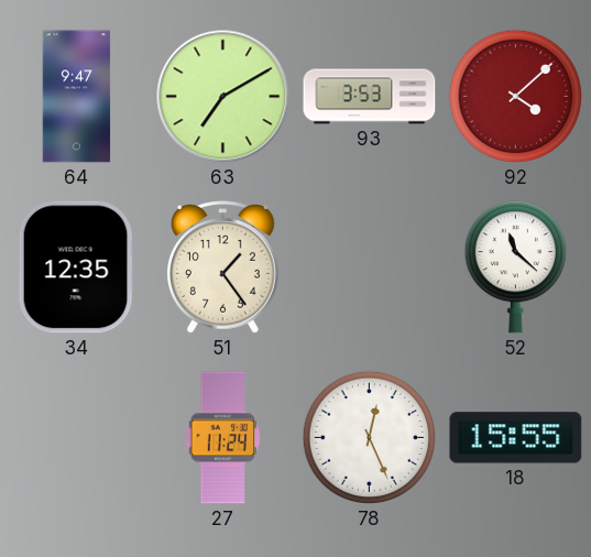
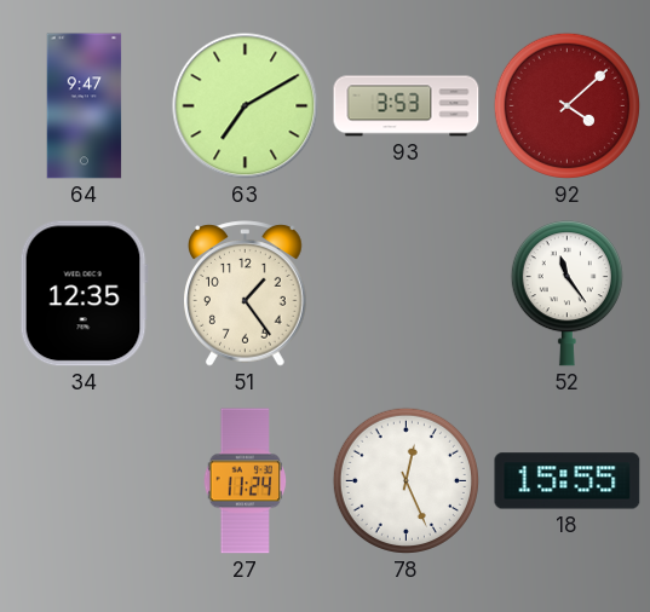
52: 11:22 -> 11:24
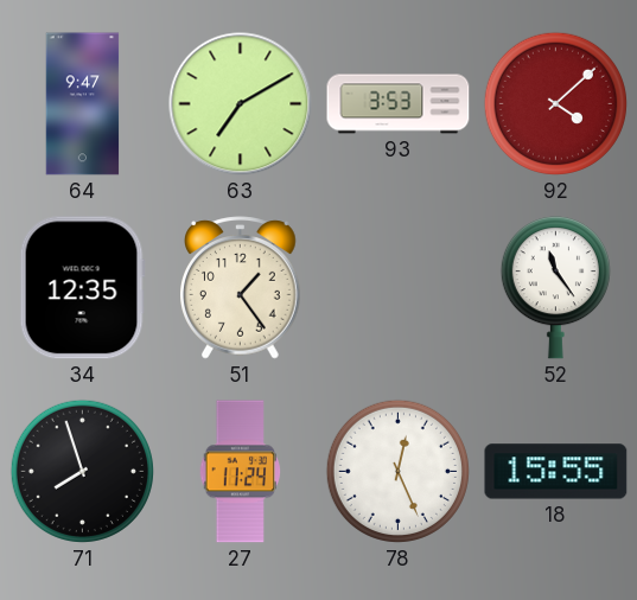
71: none -> 7:57
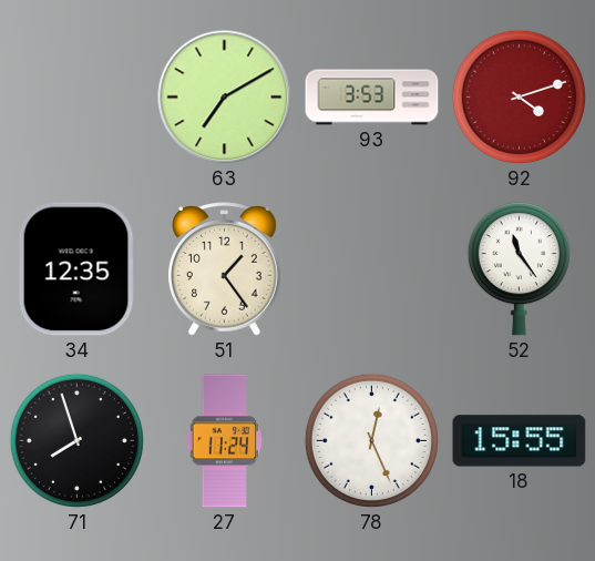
64: 9:47 -> none
92: 4:08 -> 4:12
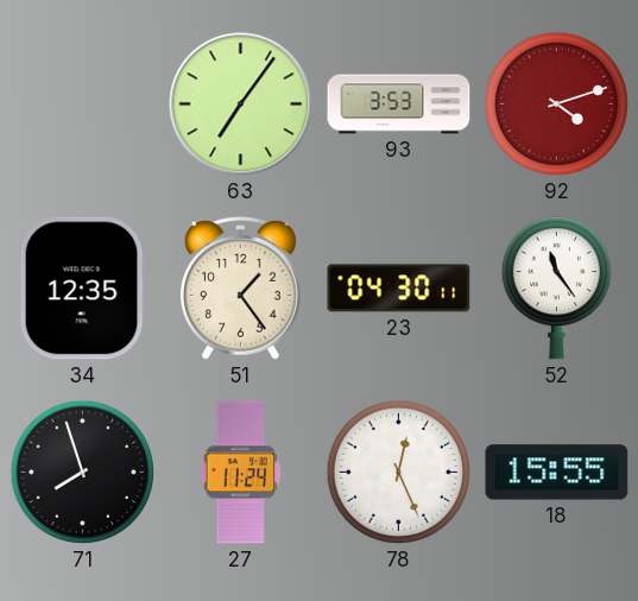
63: 7:10 -> 7:06
23: none -> 04:30
